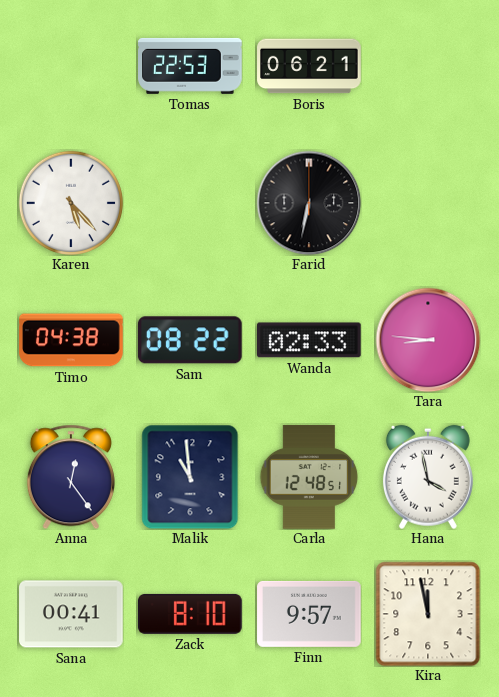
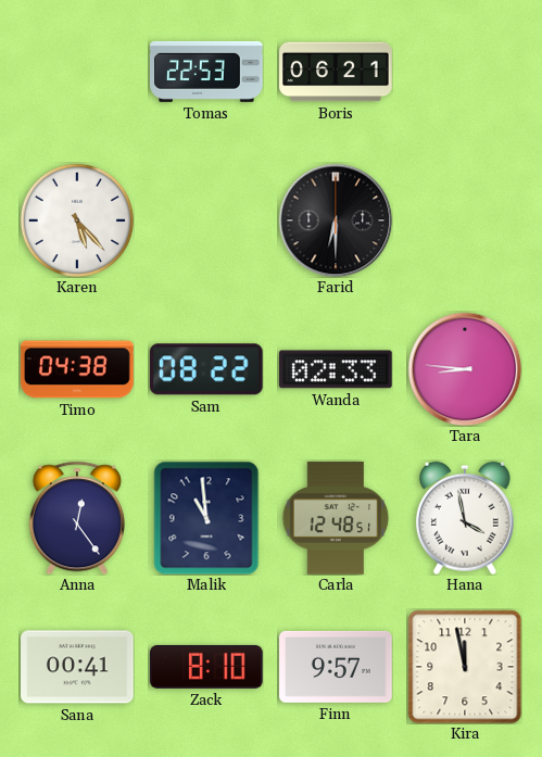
Farid: 6:32 -> 6:30
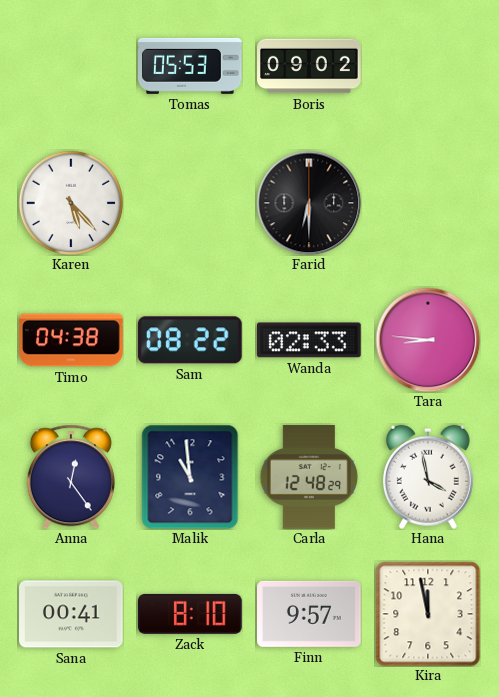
Tomas: 22:53 -> 05:53
Boris: 06:21 -> 09:02
Carla: 12:48:51 -> 12:48:29
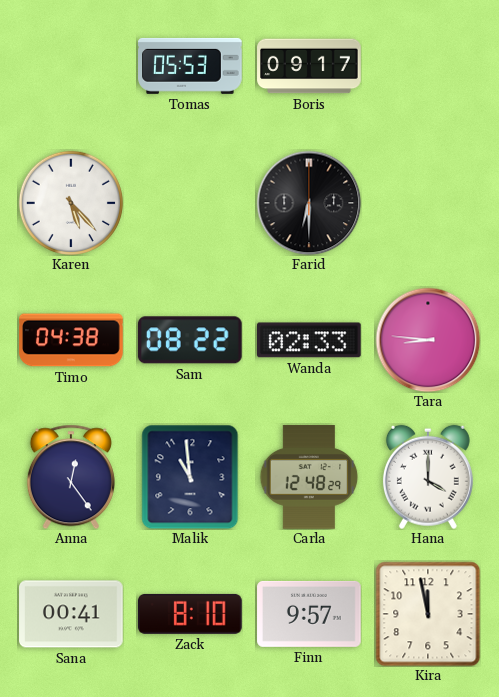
Boris: 09:02 -> 09:17
Hana: 3:58 -> 4:00
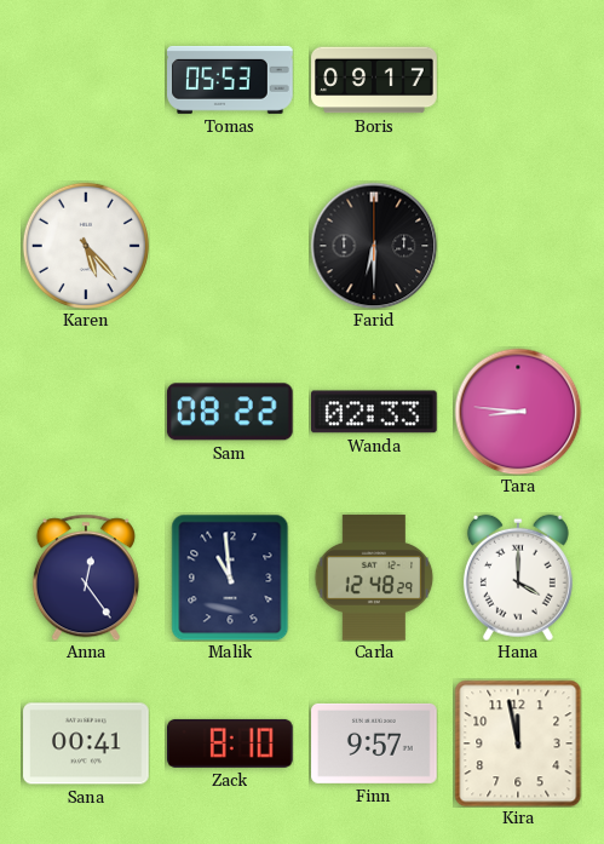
Timo: 04:38 -> none
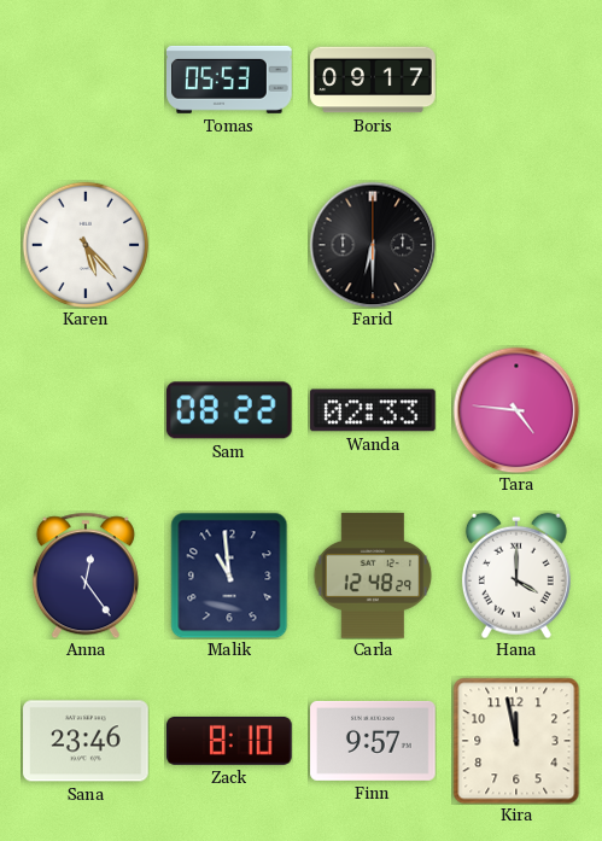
Tara: 8:46 -> 4:46
Sana: 00:41 -> 23:46
